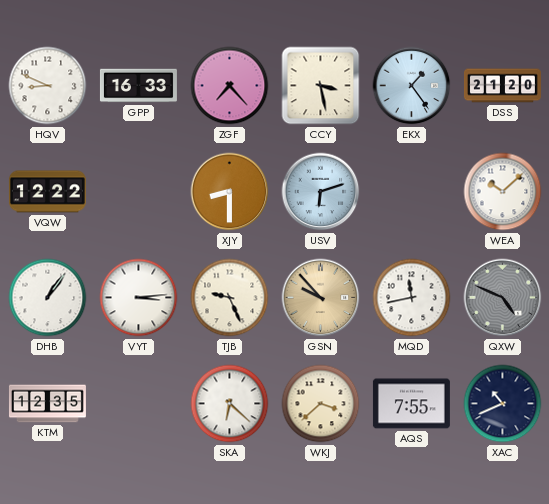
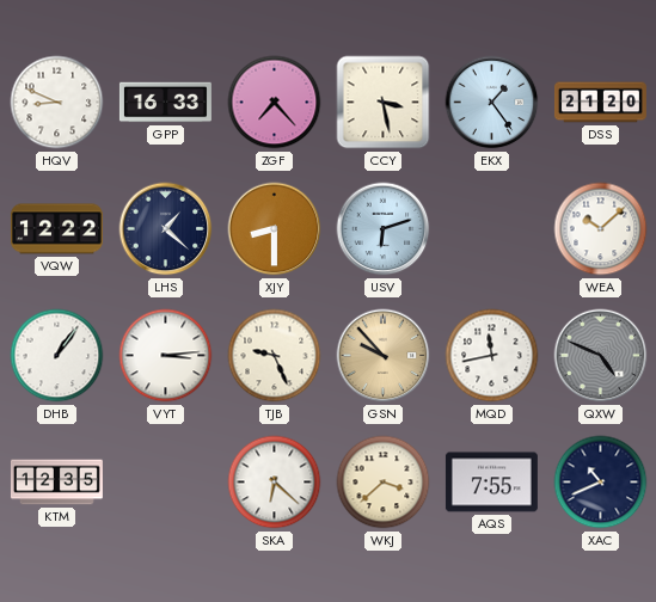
LHS: none -> 1:22
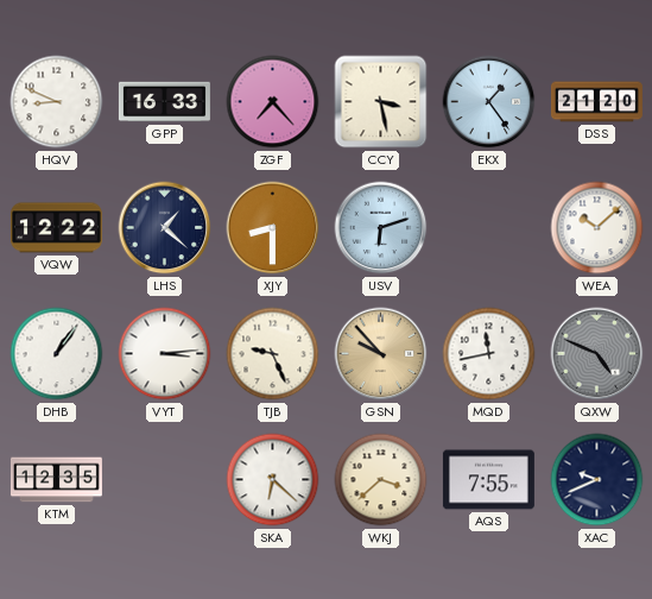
XAC: 10:41 -> 9:41
